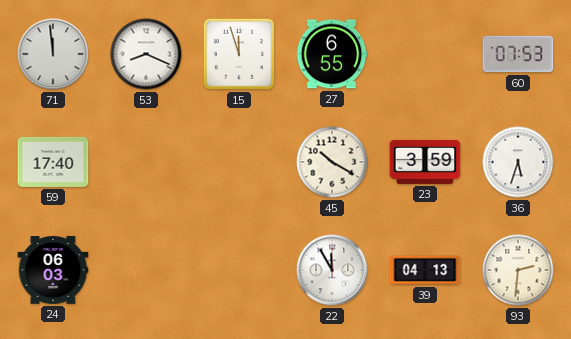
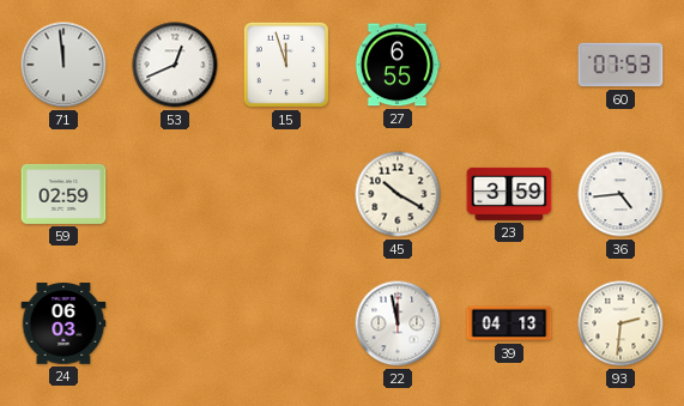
53: 8:19 -> 12:41
59: 17:40 -> 02:59
36: 5:33 -> 4:44
22: 11:55 -> 11:58
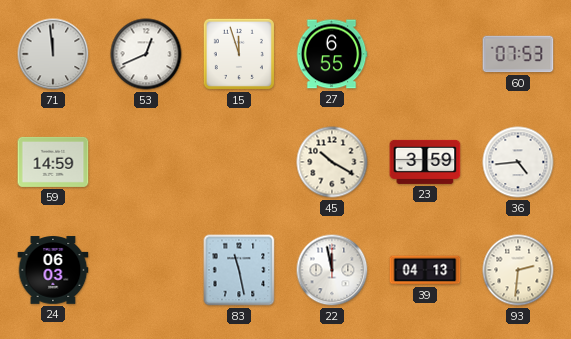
59: 02:59 -> 14:59
83: none -> 11:28
